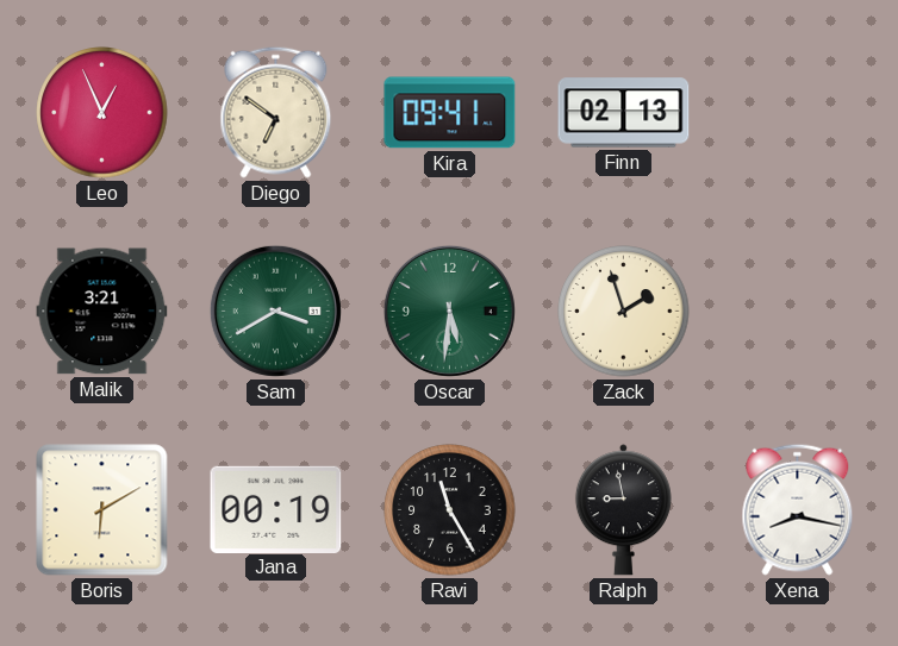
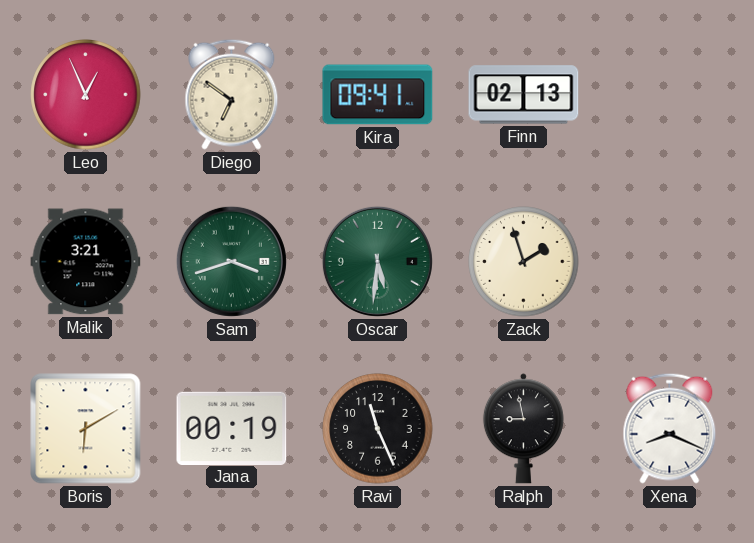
Sam: 3:40 -> 3:42
Ravi: 11:25 -> 11:26
Xena: 8:17 -> 8:19
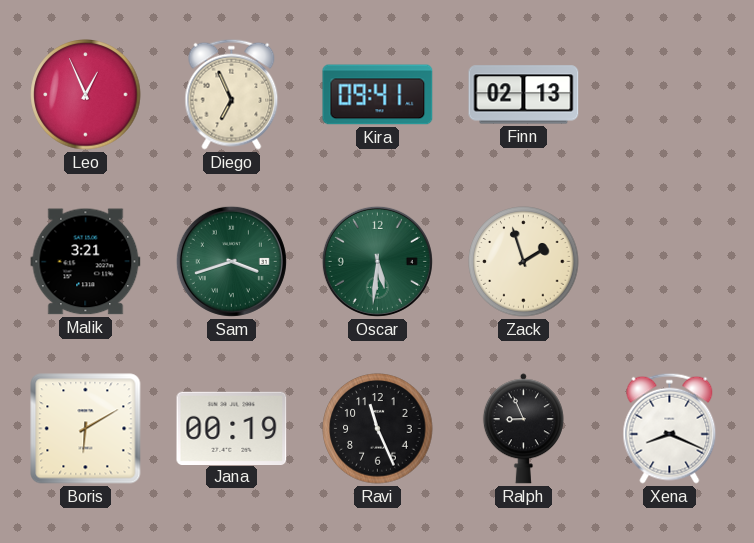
Diego: 6:51 -> 6:56
Ralph: 8:58 -> 8:56
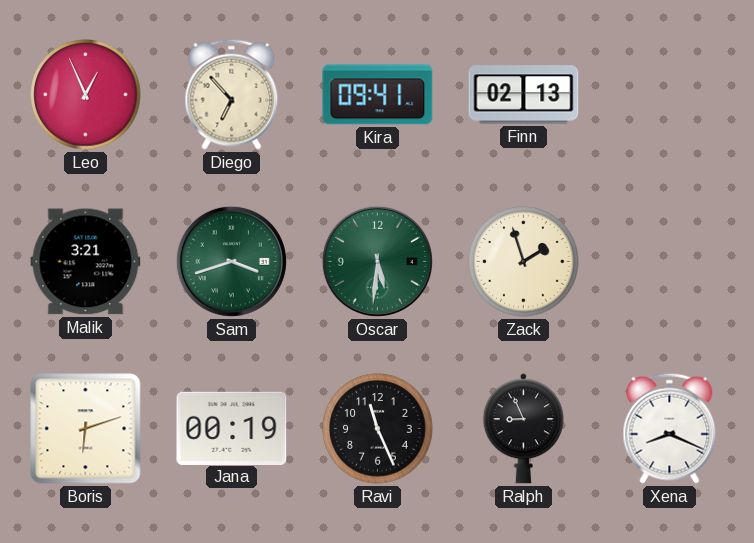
Diego: 6:56 -> 6:53
Boris: 6:10 -> 6:12
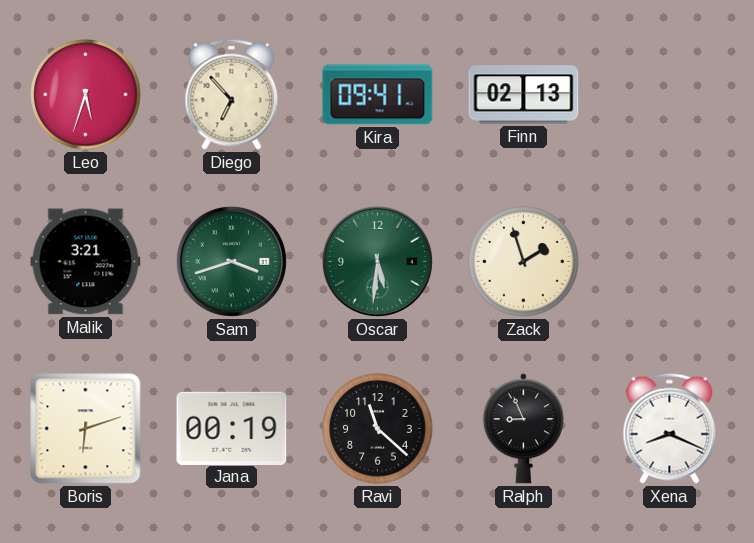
Leo: 12:56 -> 5:33
Ravi: 11:26 -> 11:22
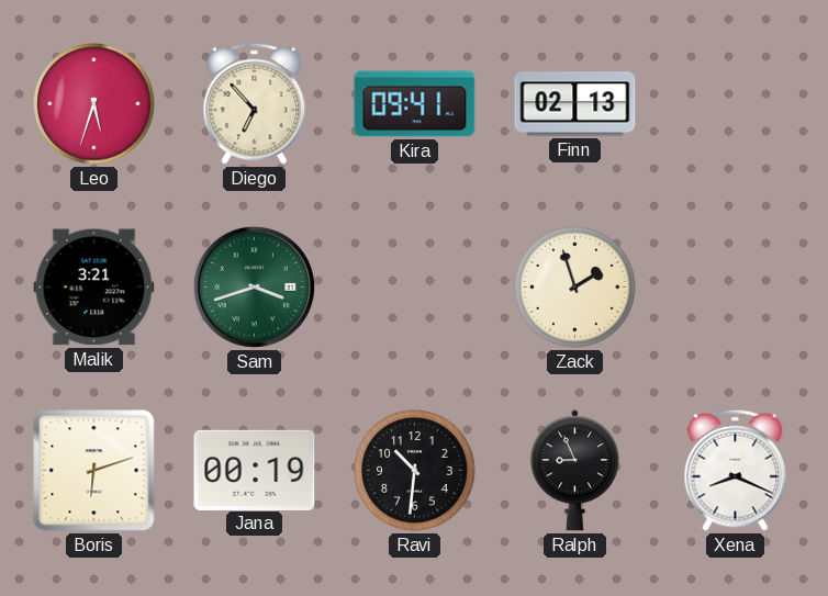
Oscar: 5:31 -> none
Ravi: 11:22 -> 10:31
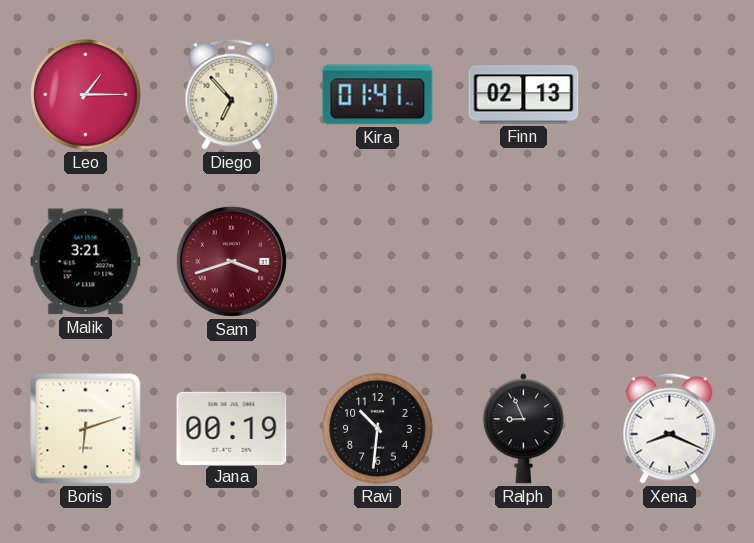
Leo: 5:33 -> 1:15
Kira: 09:41 -> 01:41
Sam dial: green -> burgundy
Zack: 1:57 -> none
